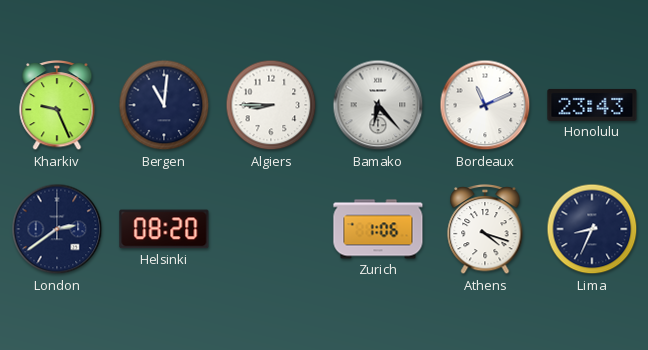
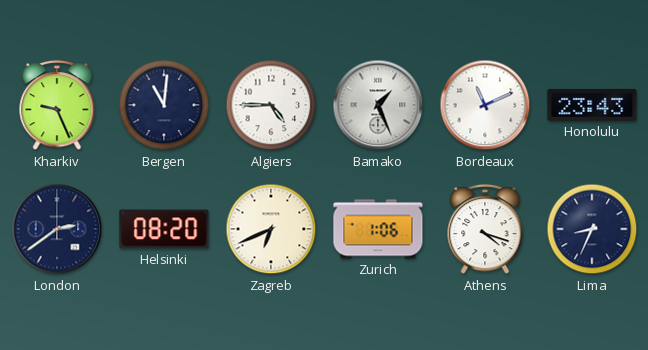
Algiers: 8:45 -> 4:45
Bamako: 6:23 -> 1:26
Zagreb: none -> 6:41
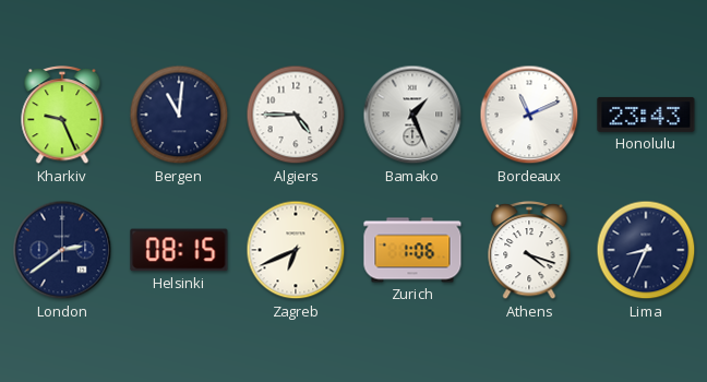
Helsinki: 08:20 -> 08:15
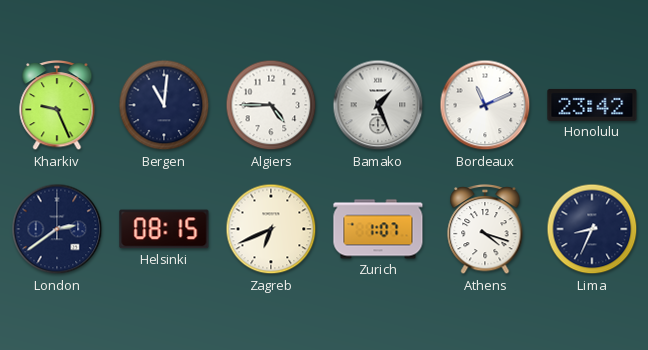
Honolulu: 23:43 -> 23:42
Zurich: 1:06 -> 1:07
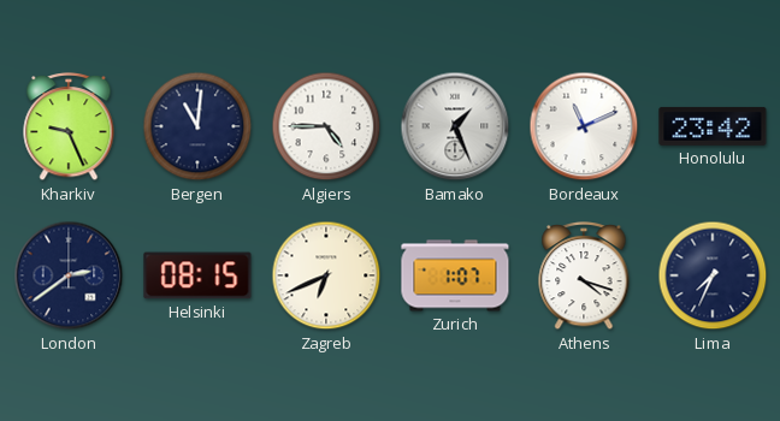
Lima: 8:34 -> 7:34
